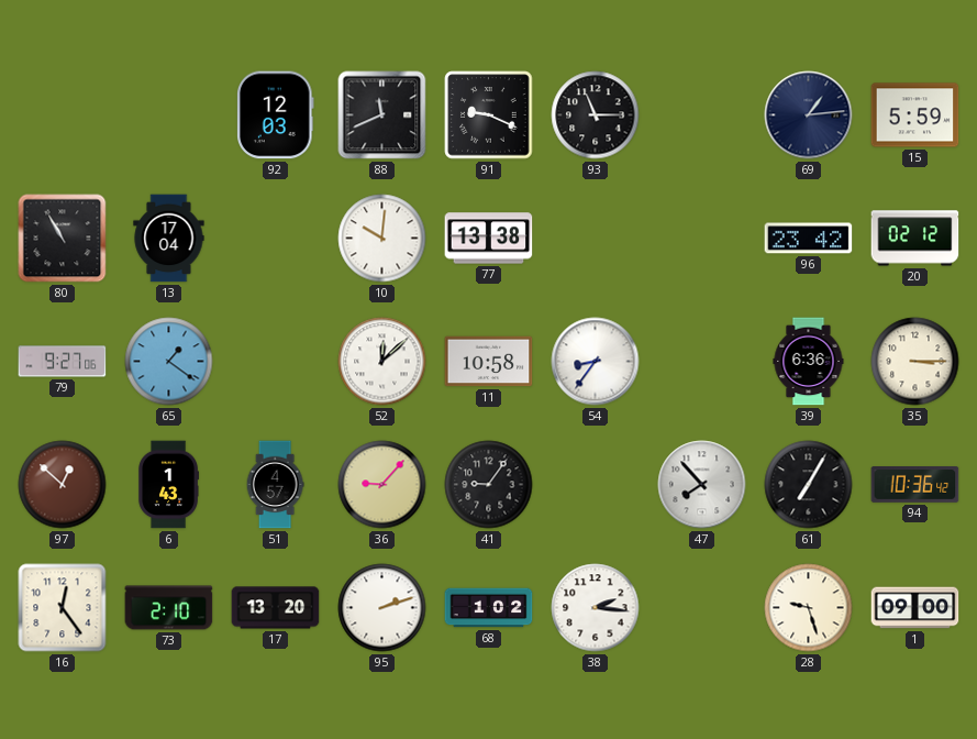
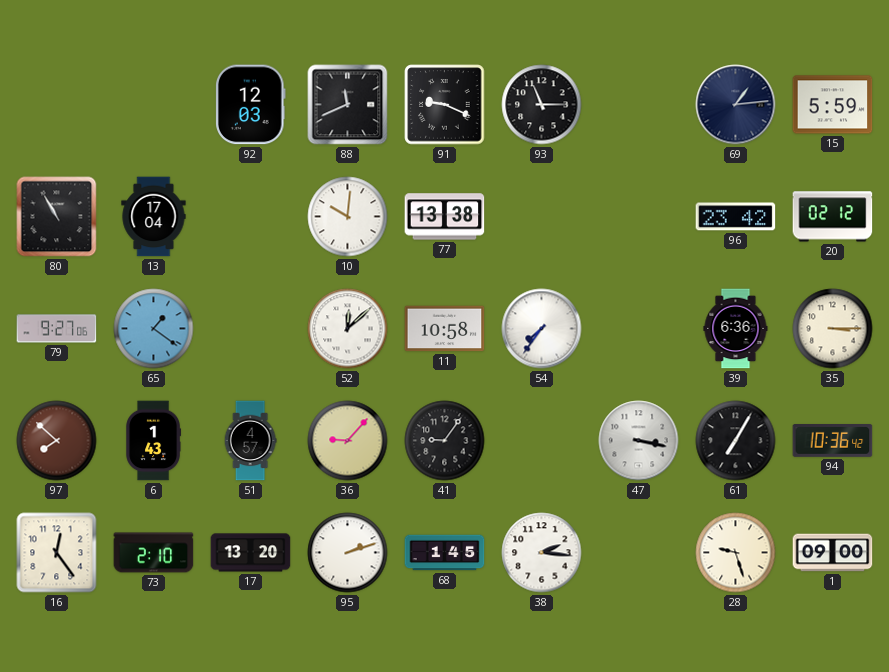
54: 8:36 -> 7:36
97: 12:52 -> 7:52
47: 7:53 -> 3:17
68: 1:02 -> 1:45
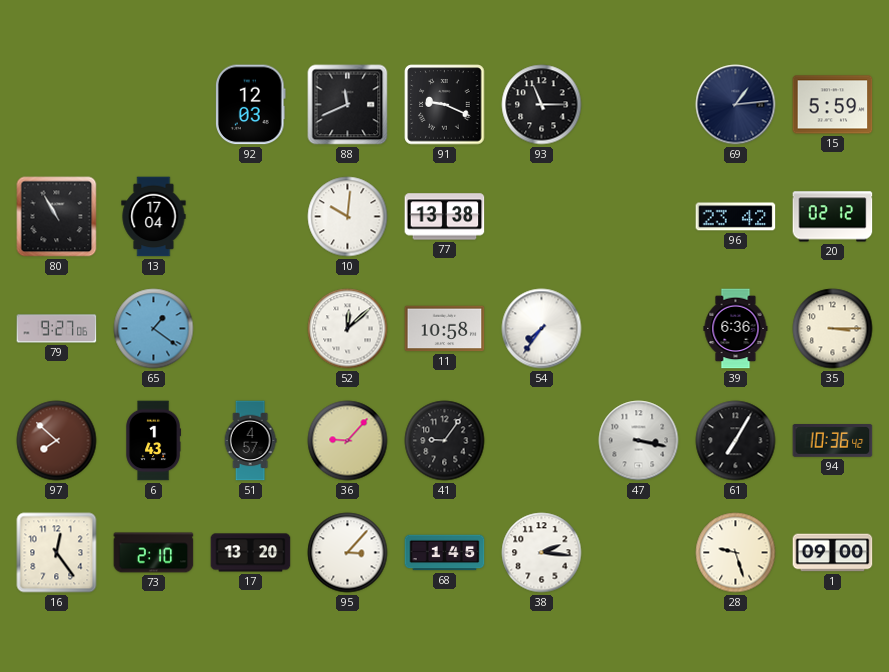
95: 2:12 -> 3:07
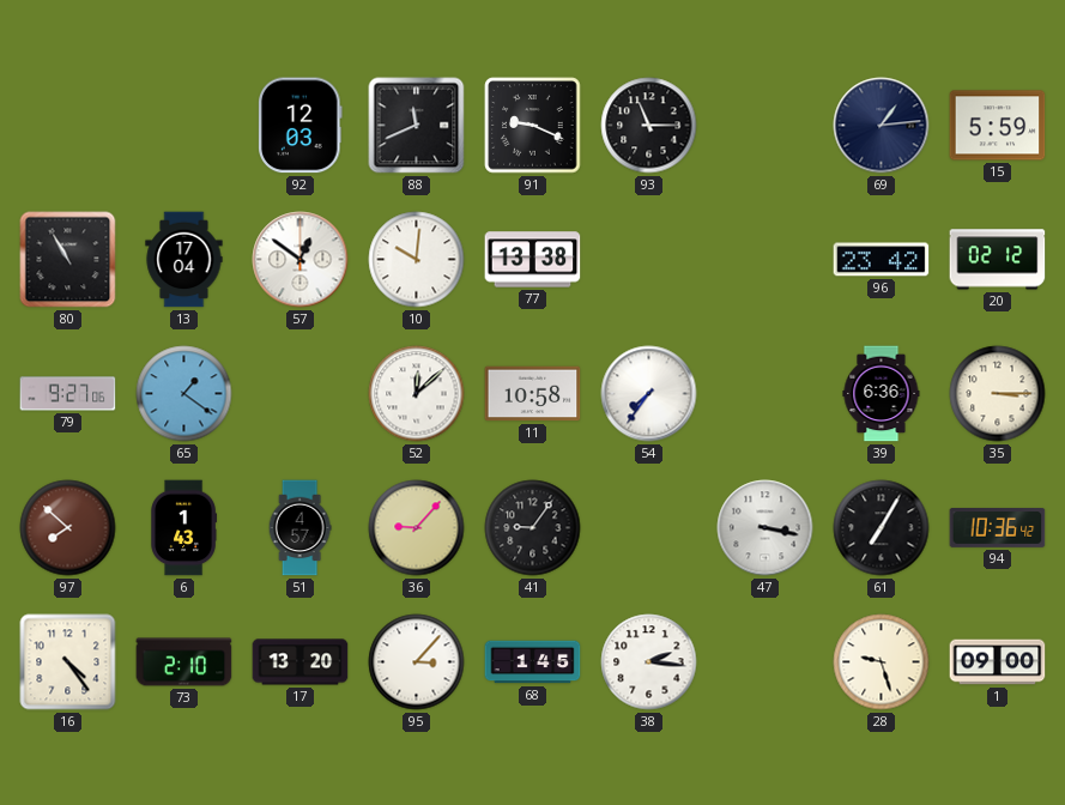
57: none -> 12:51
16: 12:24 -> 4:24
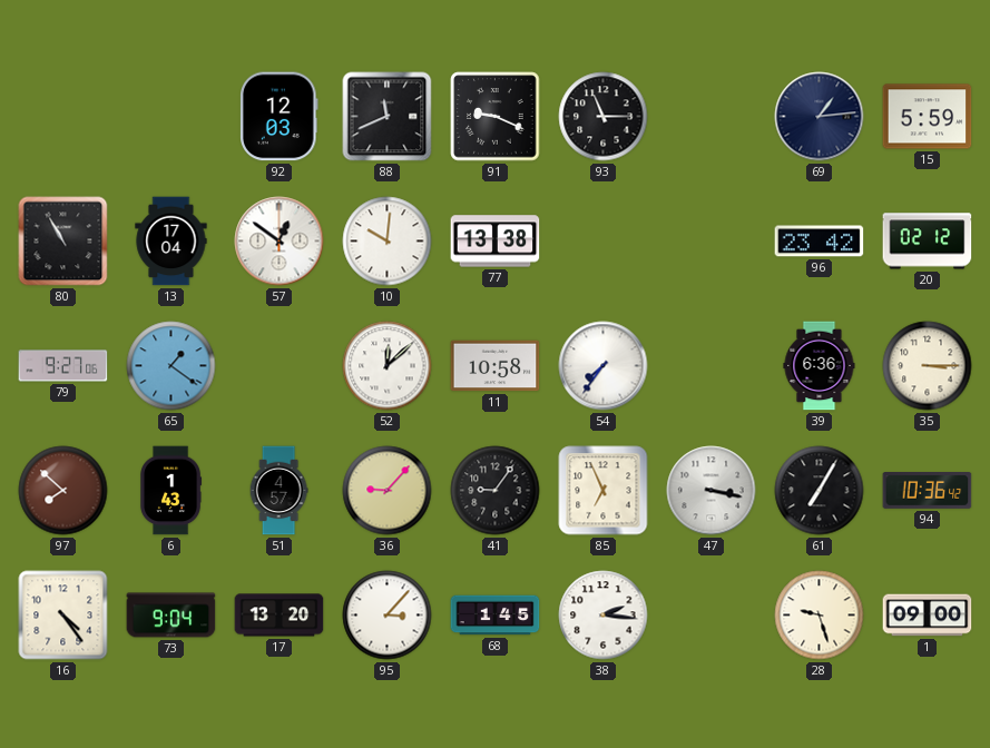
85: none -> 6:56
73: 2:10 -> 9:04
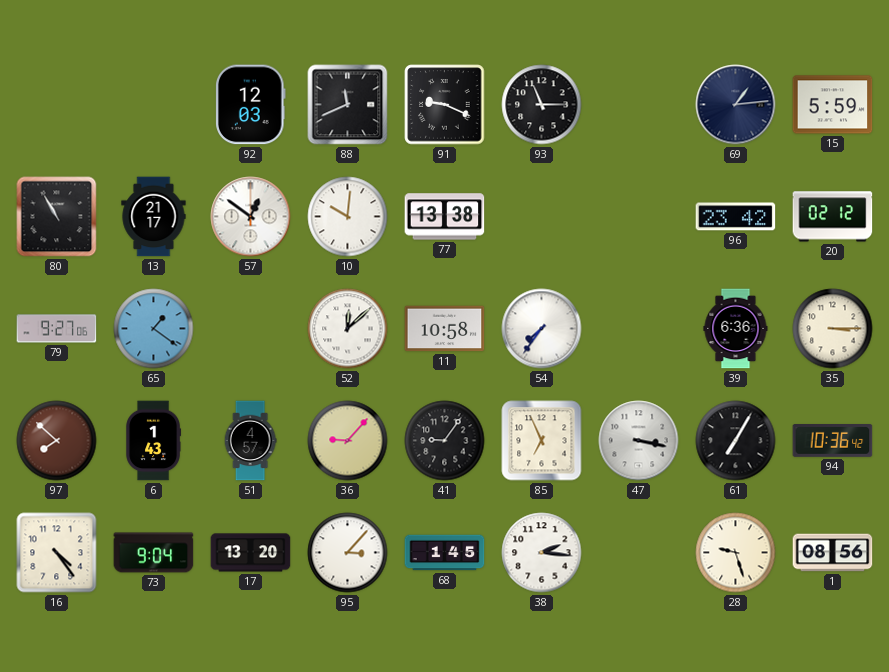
13: 17:04 -> 21:17
1: 09:00 -> 08:56
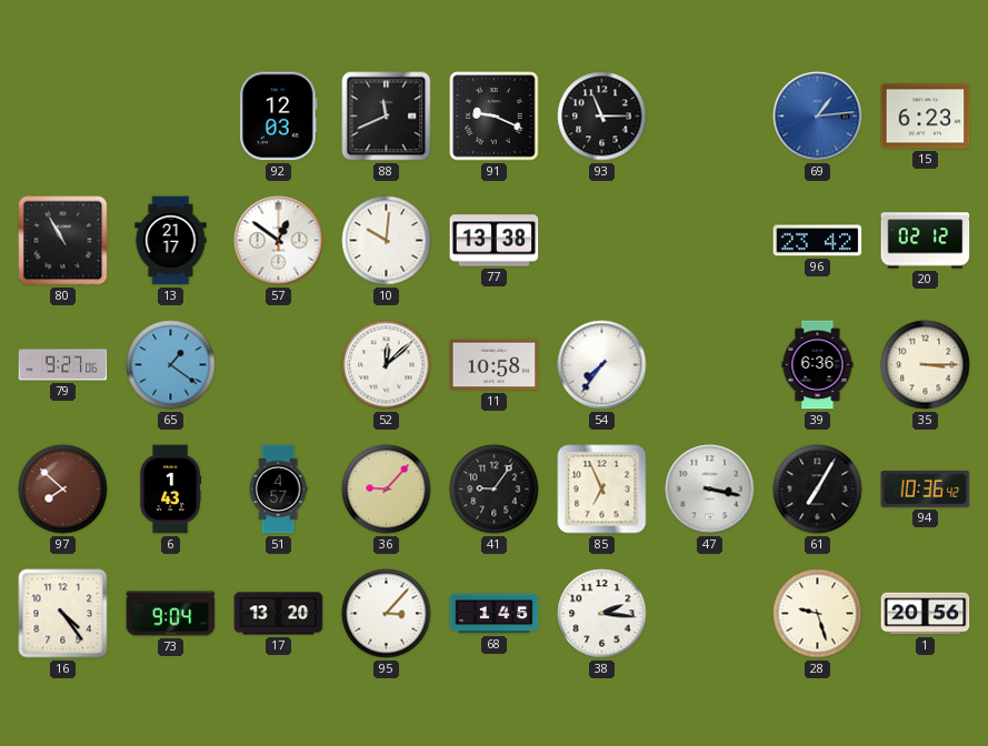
69 dial: navy -> blue
15: 5:59 -> 6:23
1: 08:56 -> 20:56
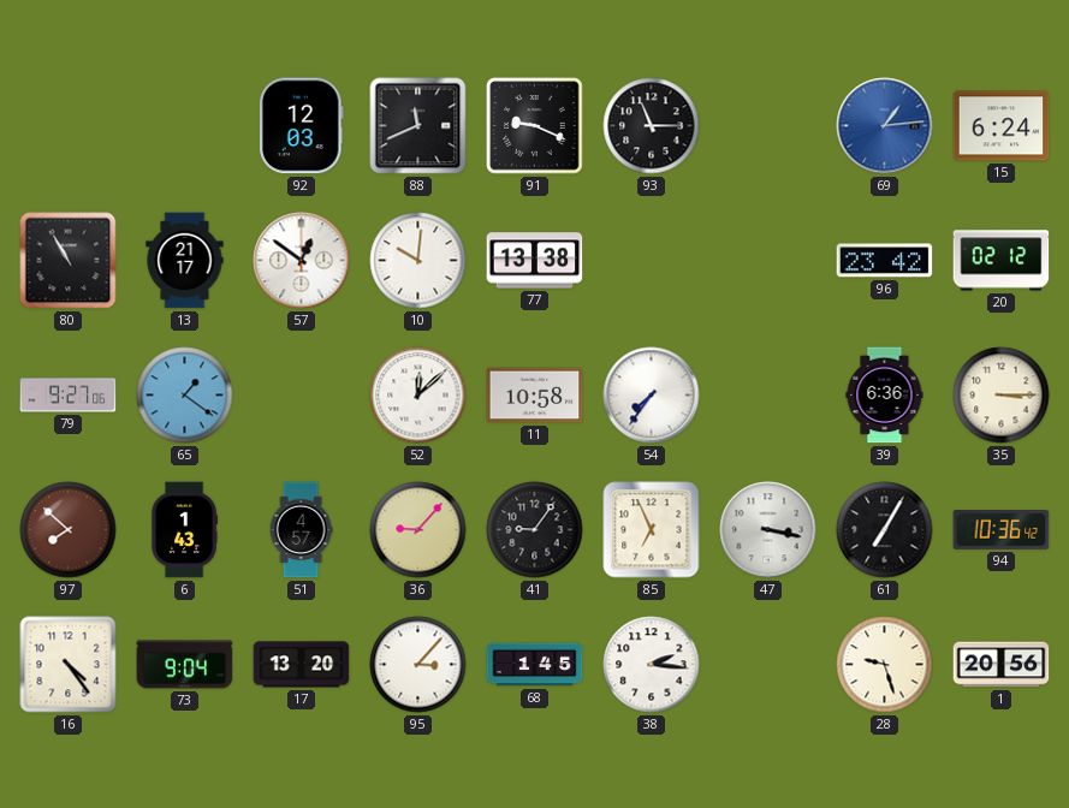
15: 6:23 -> 6:24
